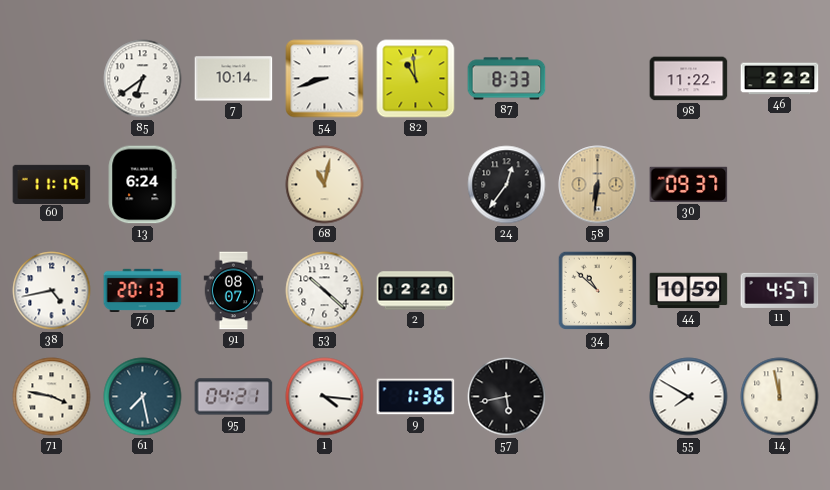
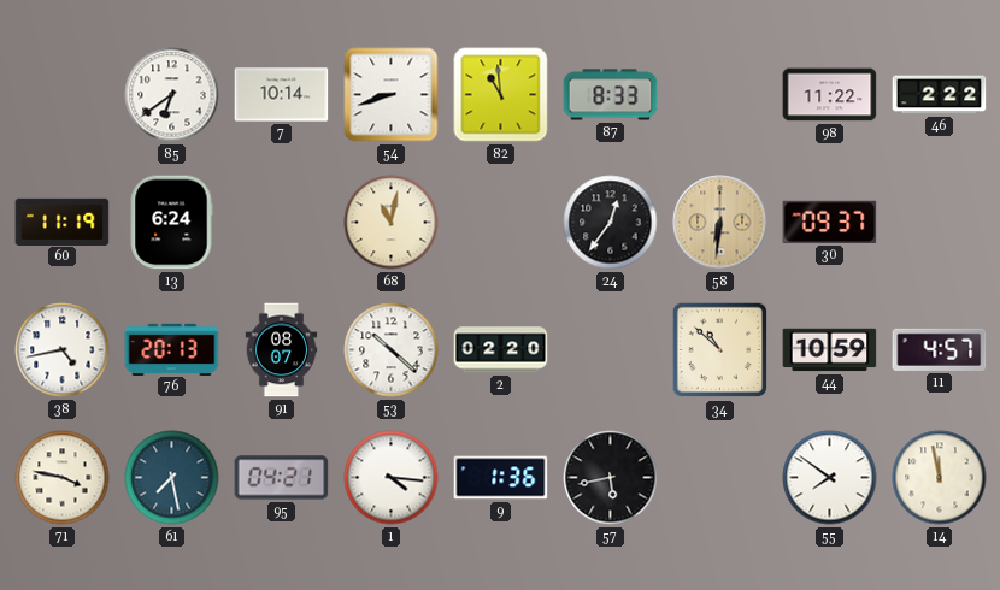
55: 7:50 -> 7:51
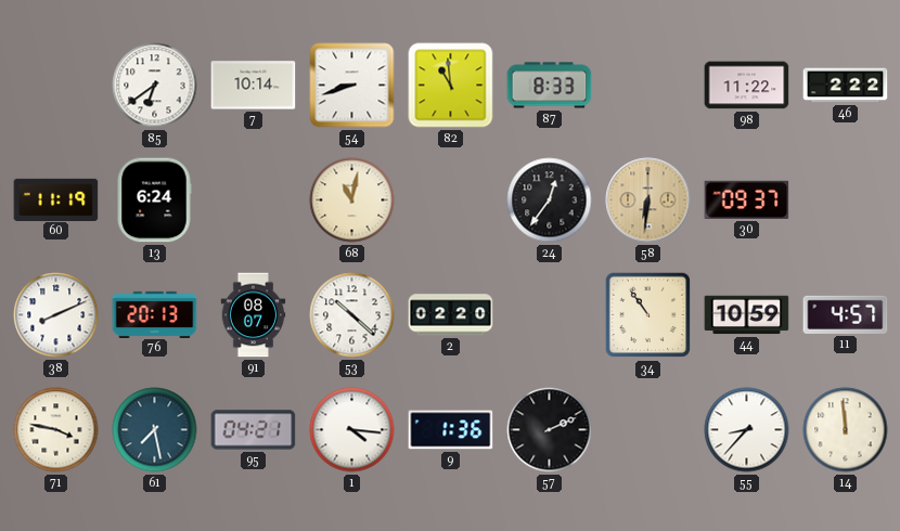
38: 4:43 -> 8:11
34: 10:52 -> 10:54
57: 5:43 -> 2:11
55: 7:51 -> 8:37
14: 11:58 -> 11:59
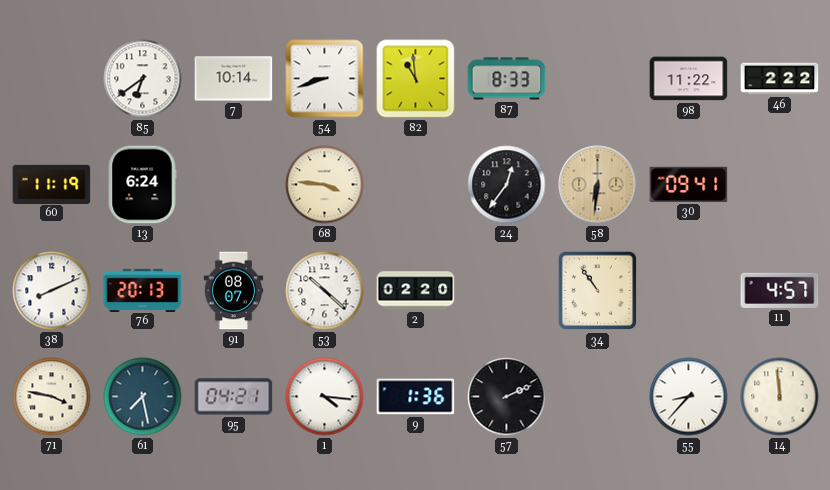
68: 11:02 -> 3:46
30: 09:37 -> 09:41
44: 10:59 -> none
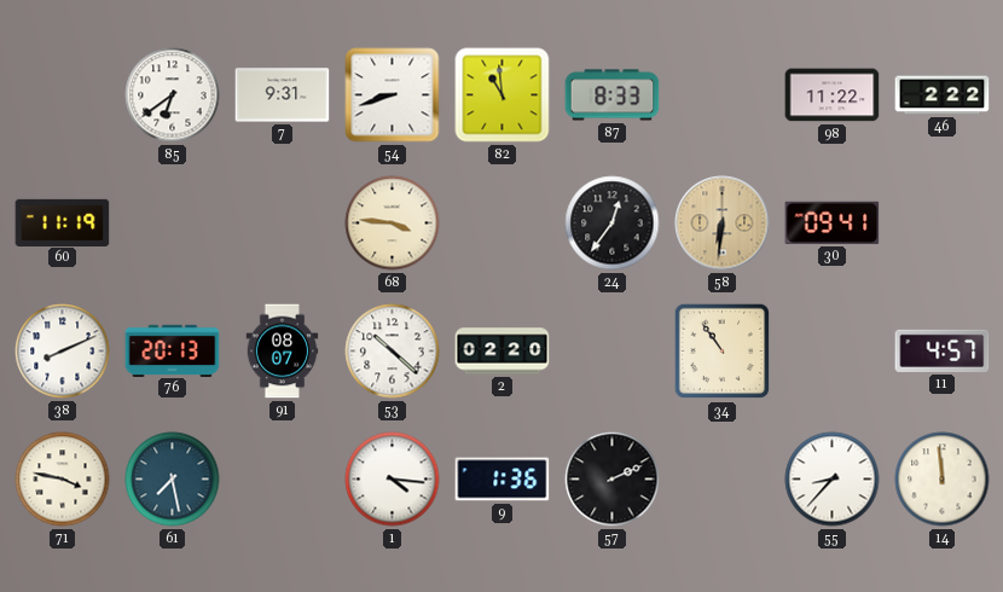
7: 10:14 -> 9:31
13: 6:24 -> none
95: 04:21 -> none
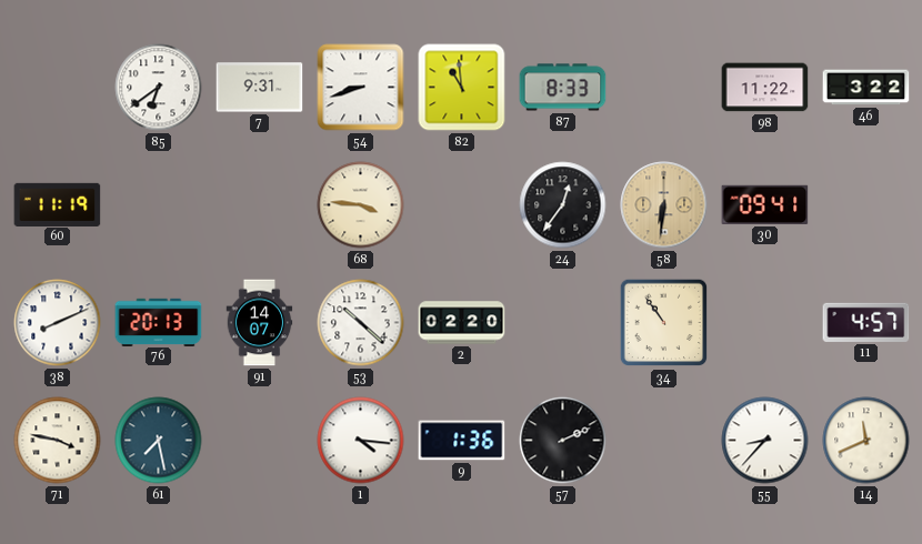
46: 2:22 -> 3:22
91: 08:07 -> 14:07
14: 11:59 -> 11:41
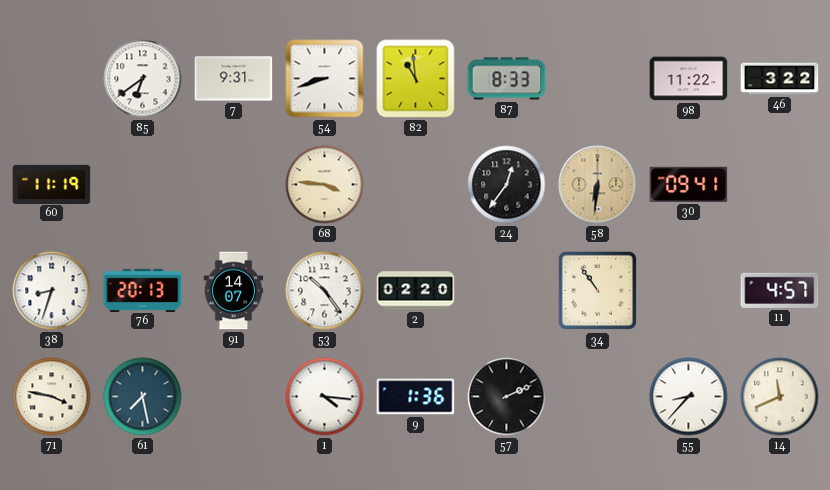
38: 8:11 -> 8:33
53: 10:22 -> 10:24
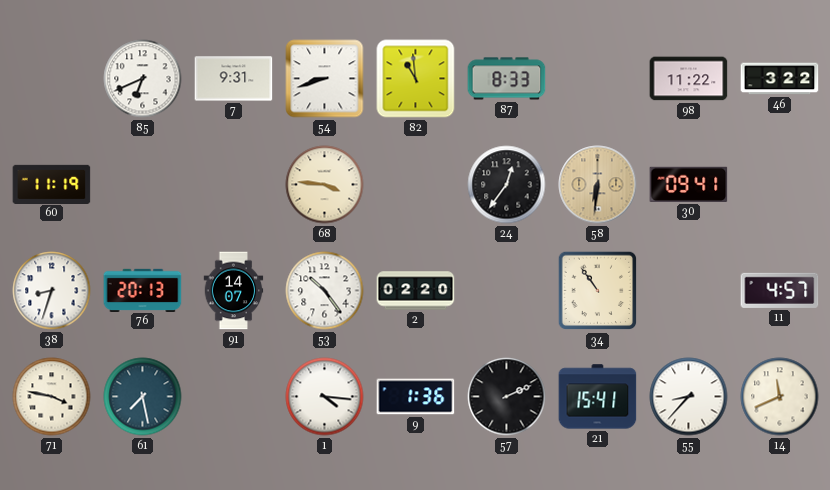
85: 6:39 -> 6:41
21: none -> 15:41
